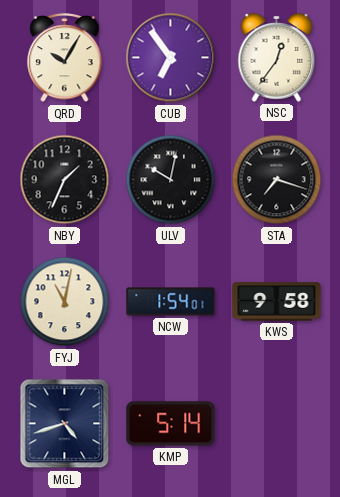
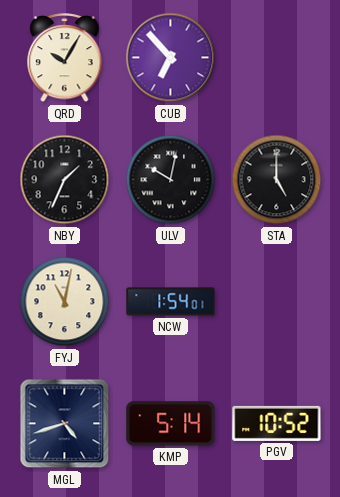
CUB: 6:54 -> 6:53
NSC: 12:36 -> none
STA: 7:18 -> 5:00
KWS: 9:58 -> none
PGV: none -> 10:52
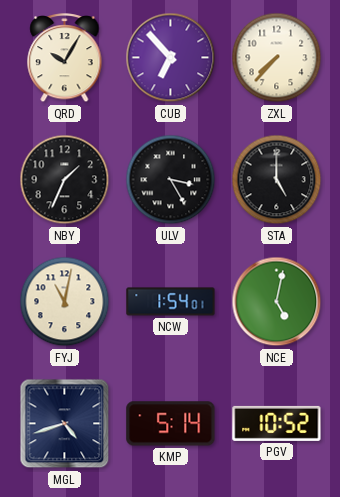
ZXL: none -> 7:37
ULV: 10:02 -> 3:25
NCE: none -> 5:02
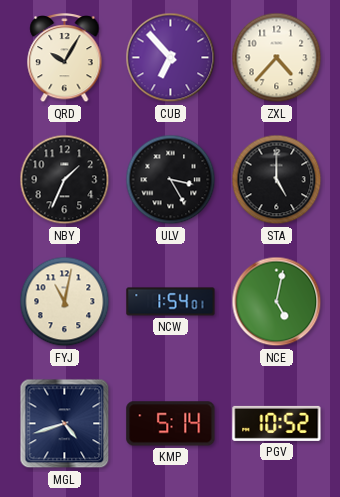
ZXL: 7:37 -> 4:37
